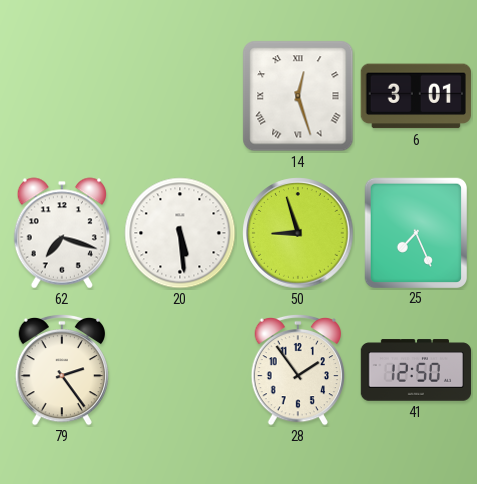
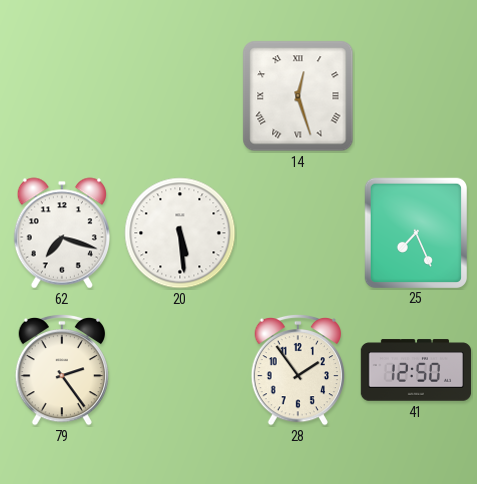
6: 3:01 -> none
50: 8:57 -> none
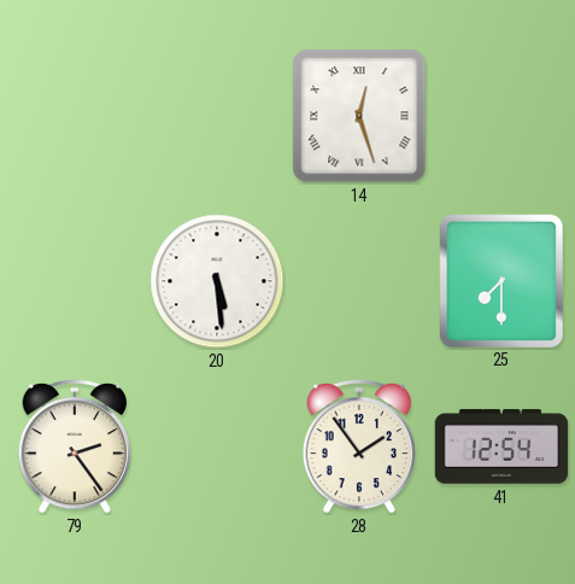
62: 7:18 -> none
25: 7:26 -> 7:30
41: 12:50 -> 12:54
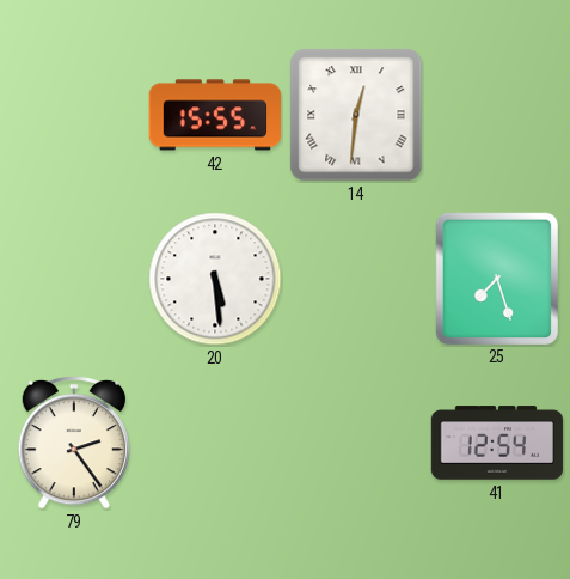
42: none -> 15:55
14: 12:27 -> 12:31
25: 7:30 -> 7:27
28: 1:54 -> none
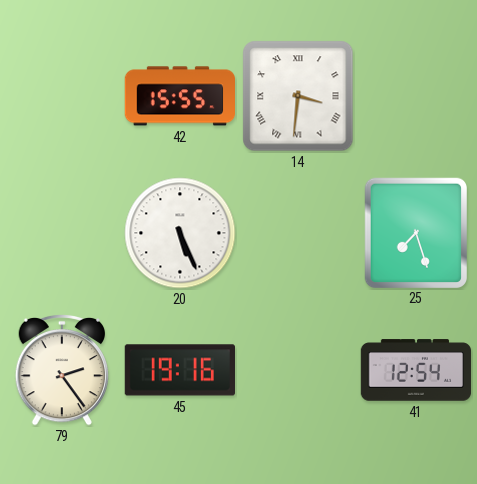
14: 12:31 -> 3:31
20: 5:29 -> 5:26
45: none -> 19:16
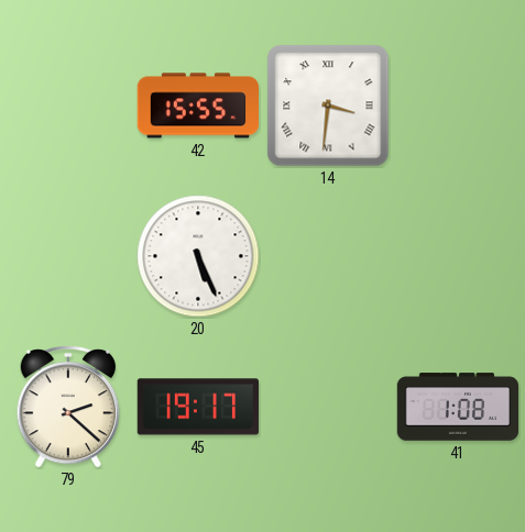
25: 7:27 -> none
79: 2:24 -> 2:22
45: 19:16 -> 19:17
41: 12:54 -> 1:08
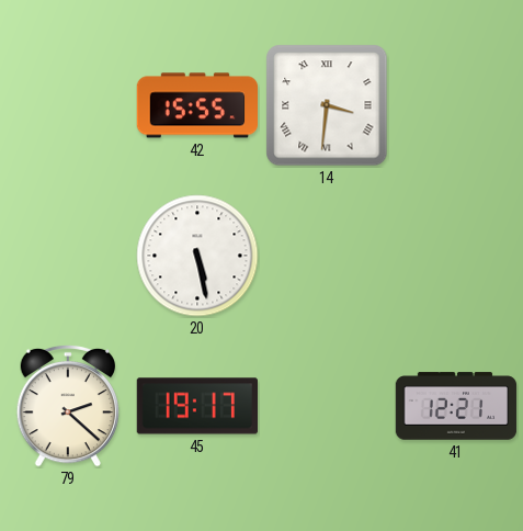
20: 5:26 -> 5:28
41: 1:08 -> 12:21
